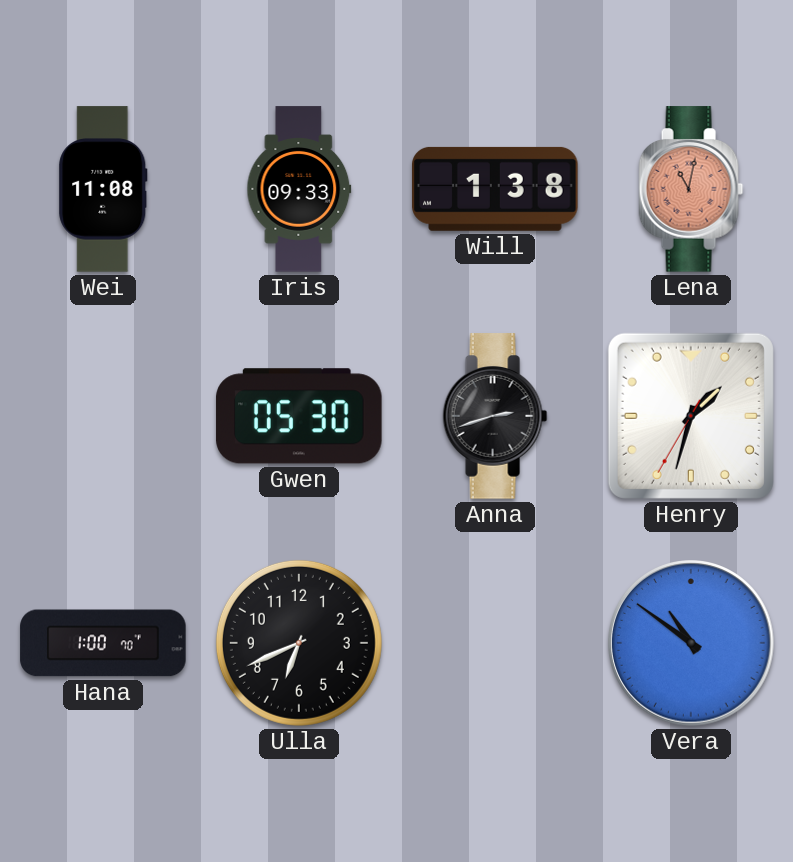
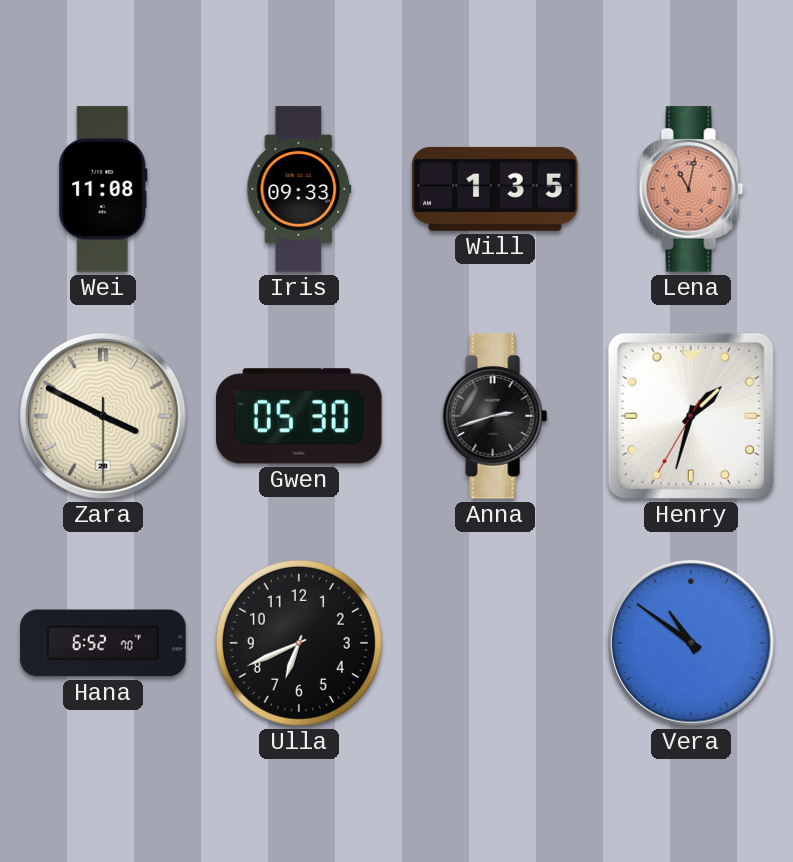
Will: 1:38 -> 1:35
Zara: none -> 3:49
Hana: 1:00 -> 6:52
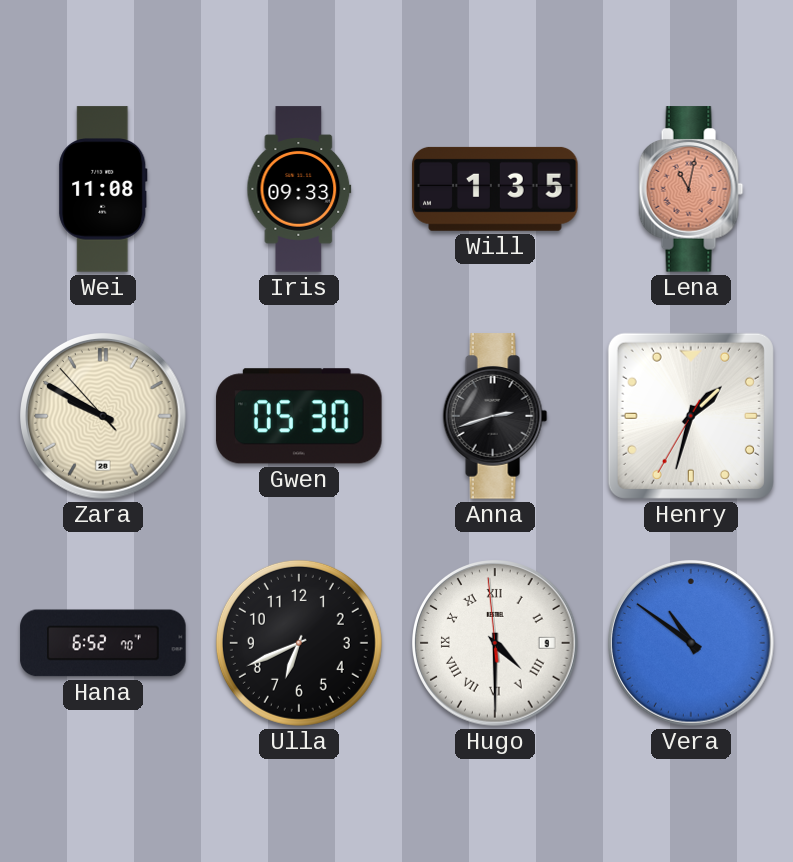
Zara: 3:49 -> 9:49
Hugo: none -> 4:29
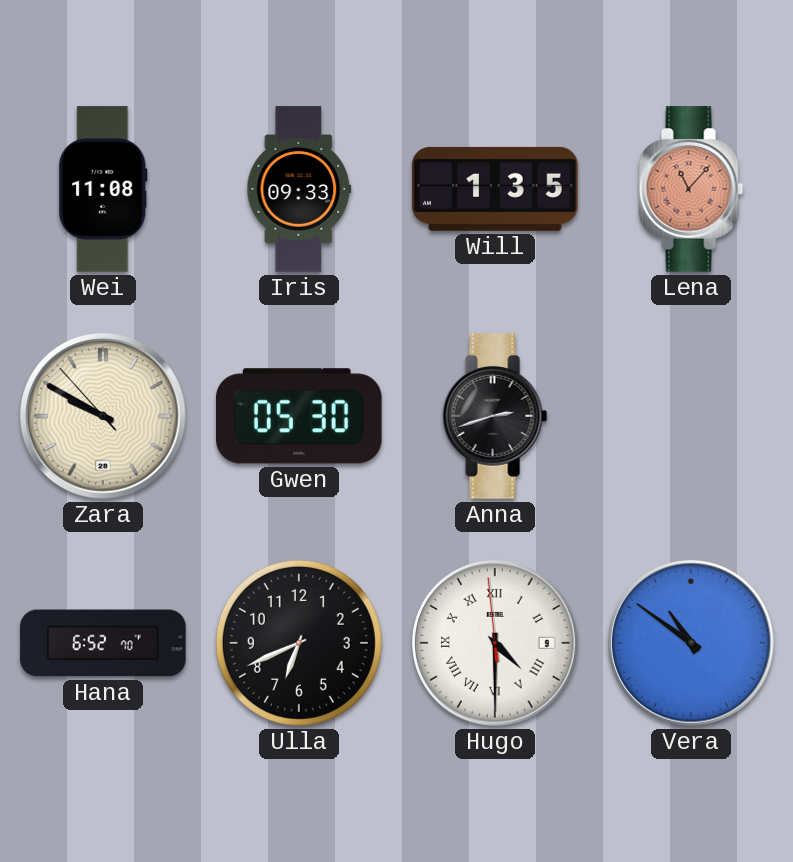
Lena: 11:02 -> 11:07
Henry: 1:32 -> none
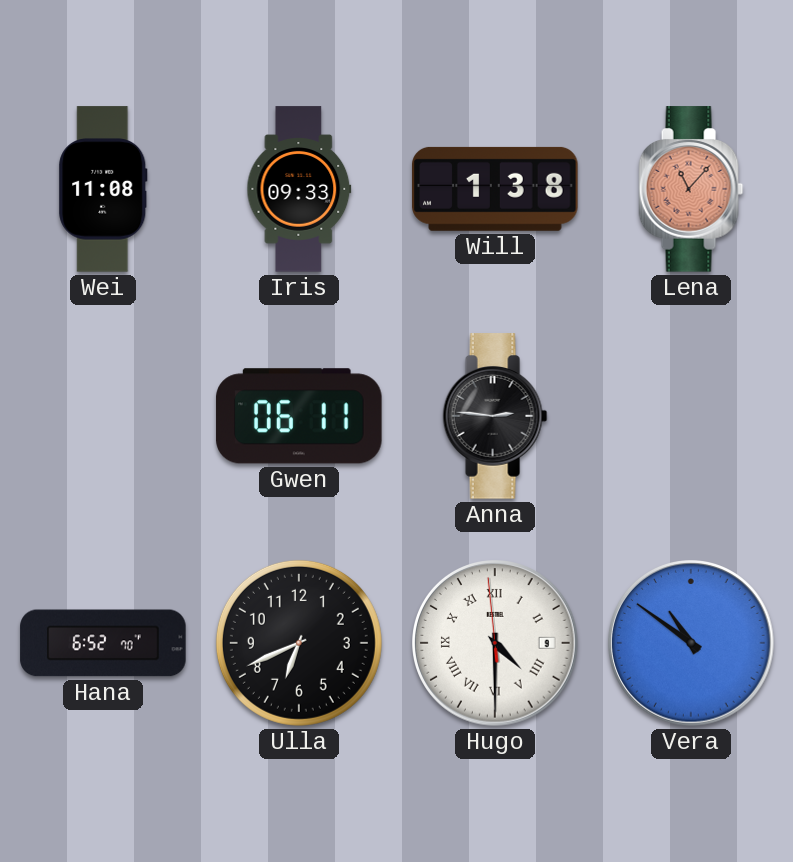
Will: 1:35 -> 1:38
Zara: 9:49 -> none
Gwen: 05:30 -> 06:11
Anna: 2:42 -> 2:46
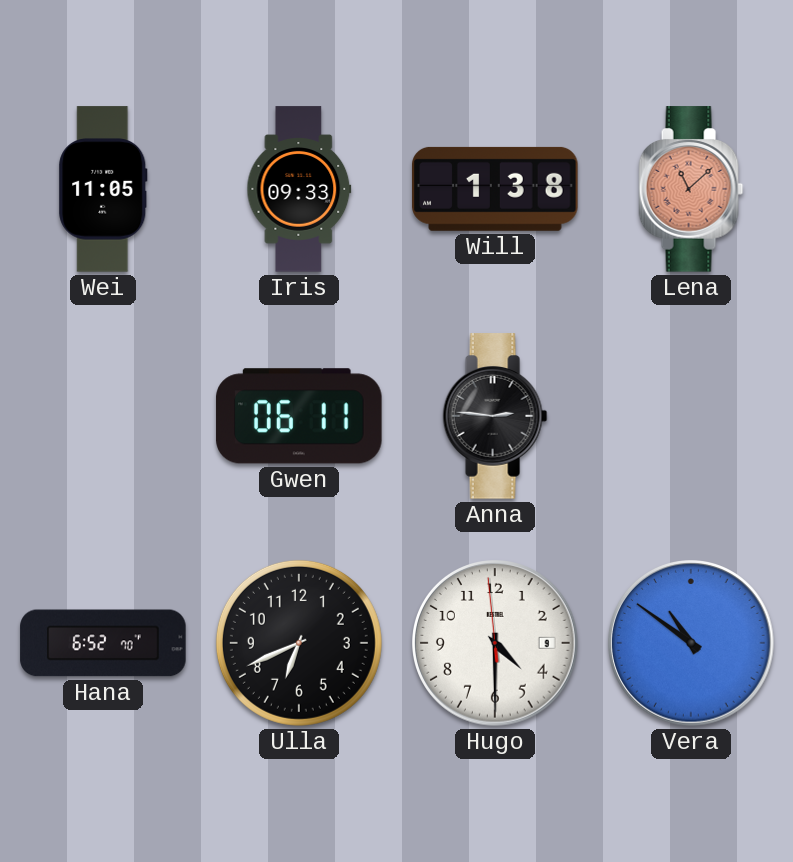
Wei: 11:08 -> 11:05
Lena: 11:07 -> 11:08
Hugo numerals: Roman -> Arabic
